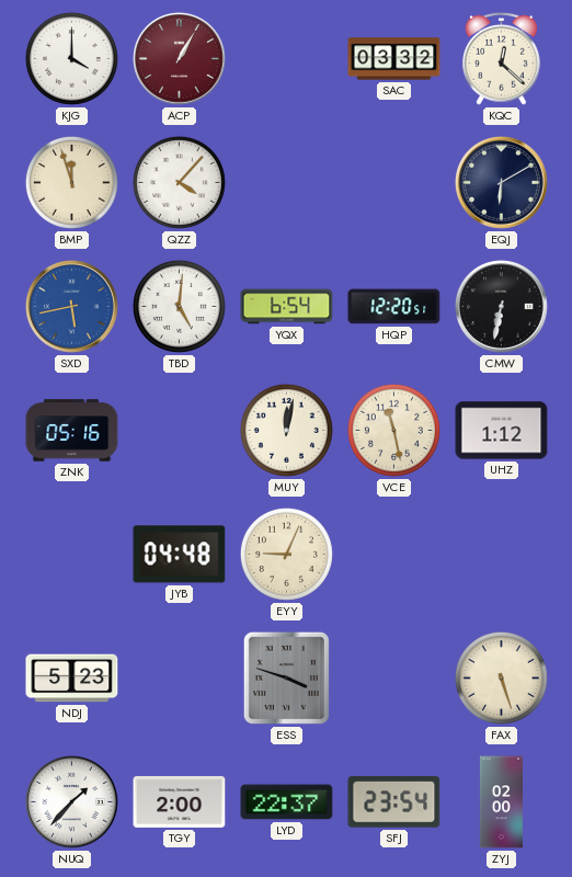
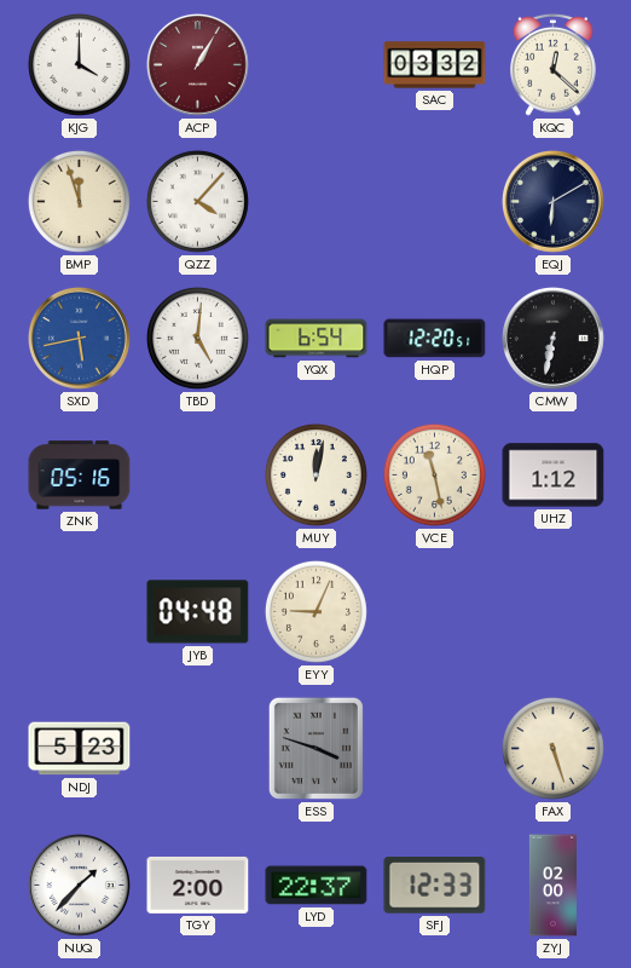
SFJ: 23:54 -> 12:33
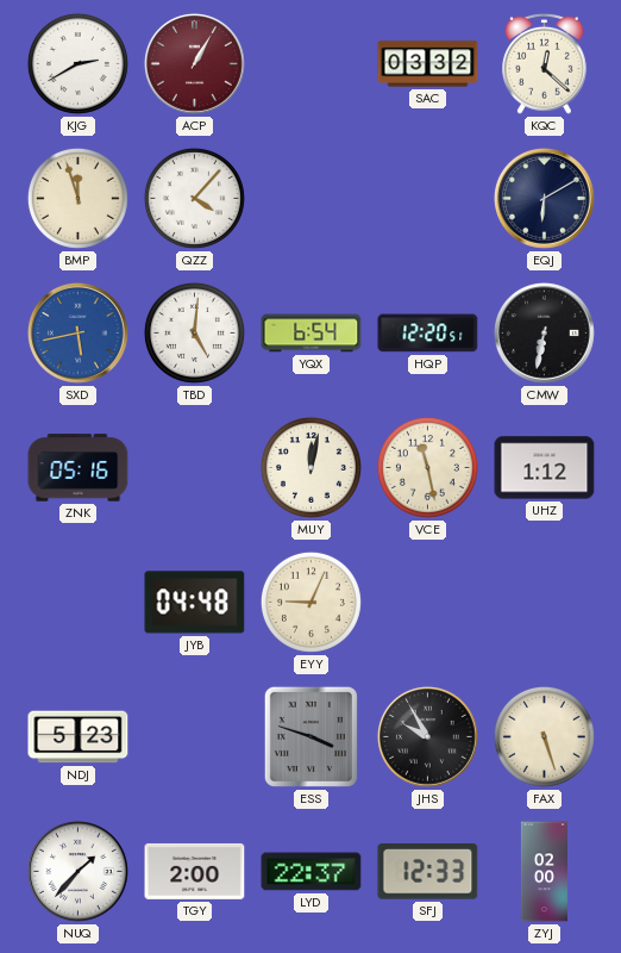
KJG: 4:00 -> 2:40
JHS: none -> 9:55
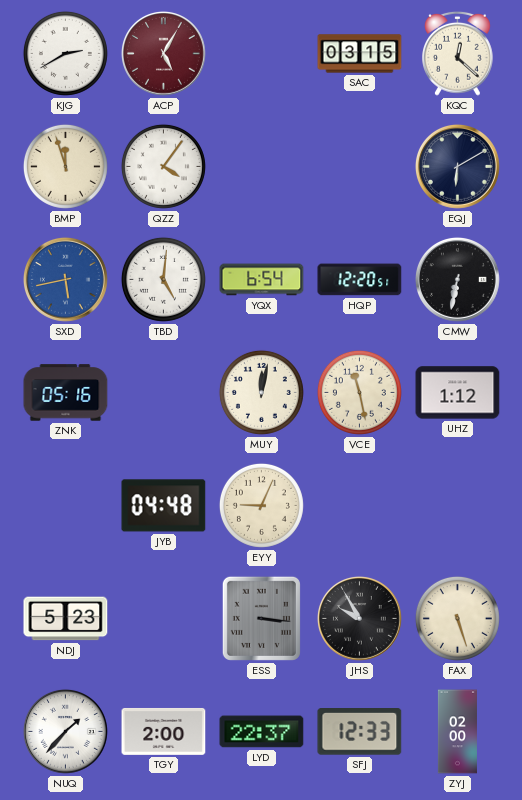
ACP: 1:05 -> 5:05
SAC: 03:32 -> 03:15
QZZ: 4:07 -> 4:06
ESS: 3:48 -> 3:16
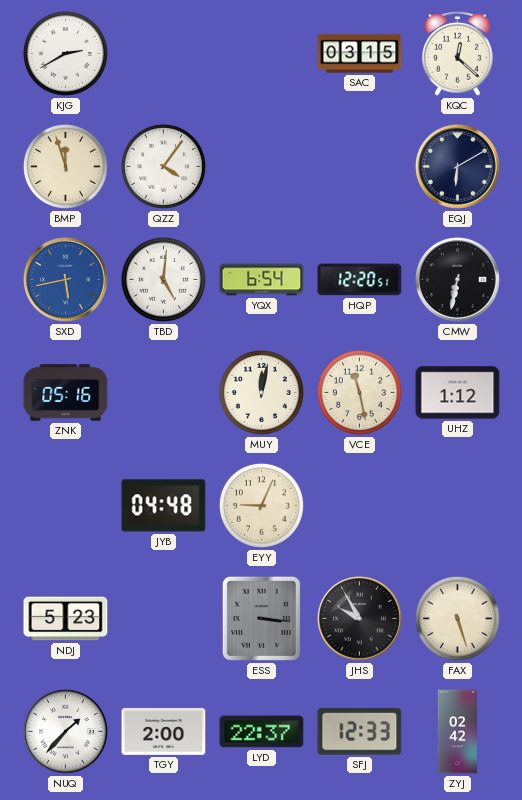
ACP: 5:05 -> none
ZYJ: 02:00 -> 02:42
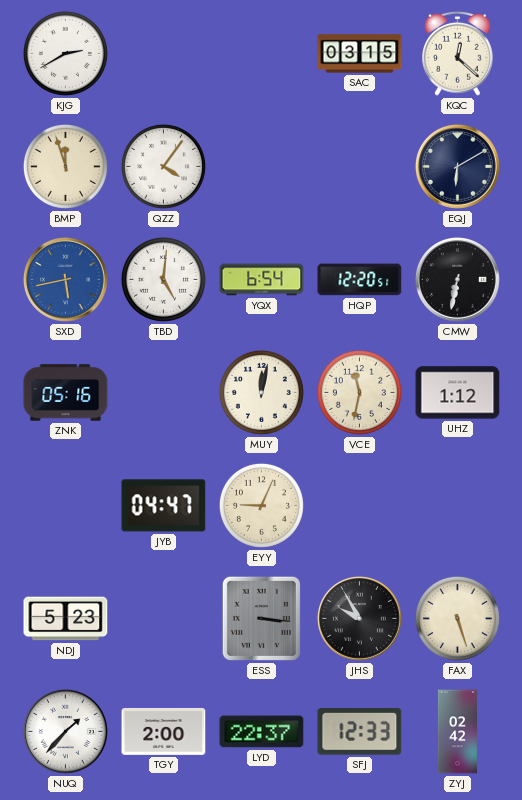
VCE: 11:28 -> 11:32
JYB: 04:48 -> 04:47
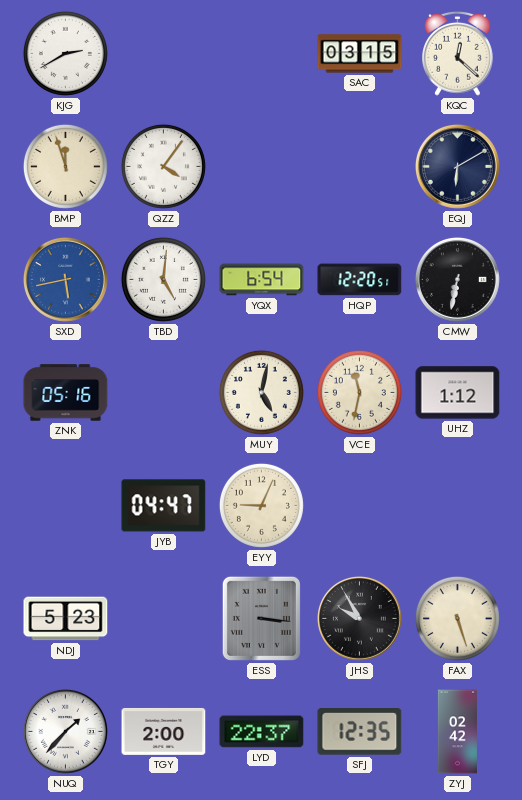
MUY: 12:02 -> 5:02
SFJ: 12:33 -> 12:35
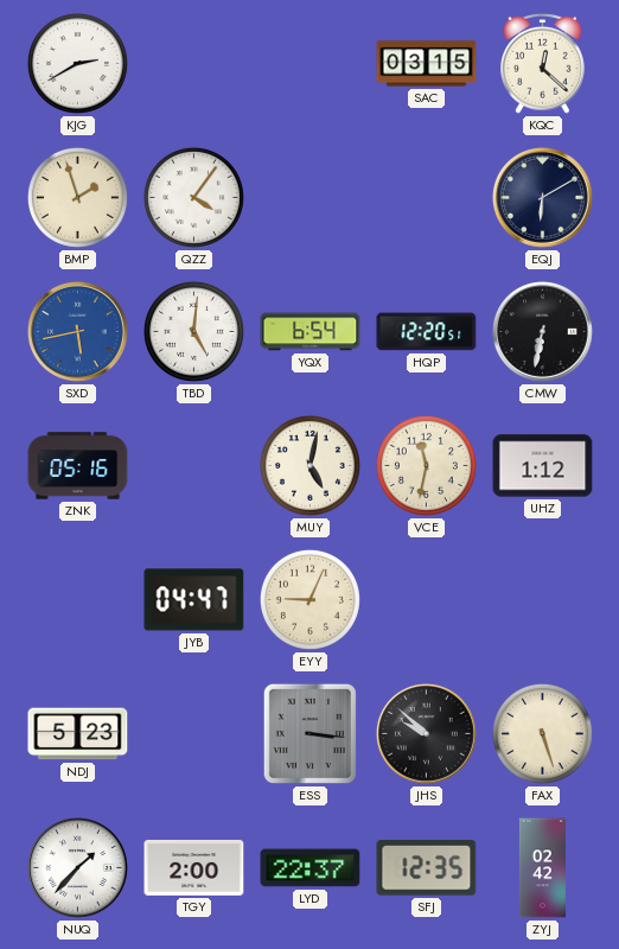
BMP: 11:57 -> 1:57
JHS: 9:55 -> 9:52
